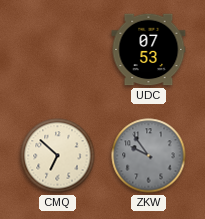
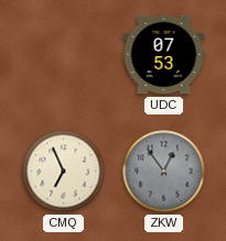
CMQ: 6:52 -> 6:56
ZKW: 9:54 -> 12:54
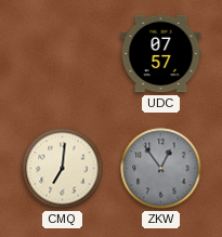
UDC: 07:53 -> 07:57
CMQ: 6:56 -> 7:01
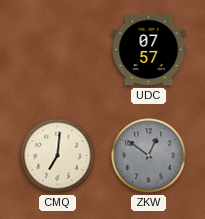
ZKW: 12:54 -> 12:51
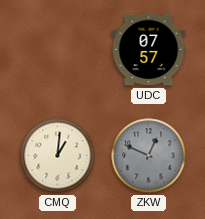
CMQ: 7:01 -> 1:01
ZKW: 12:51 -> 12:49
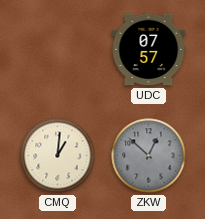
ZKW: 12:49 -> 12:52
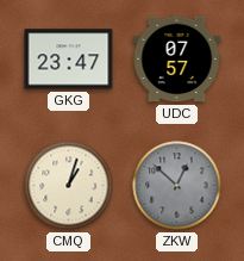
GKG: none -> 23:47
CMQ: 1:01 -> 1:03
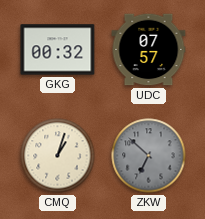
GKG: 23:47 -> 00:32
ZKW: 12:52 -> 6:52
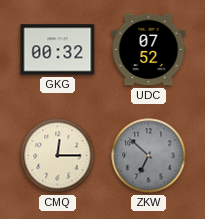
UDC: 07:57 -> 07:52
CMQ: 1:03 -> 12:15
